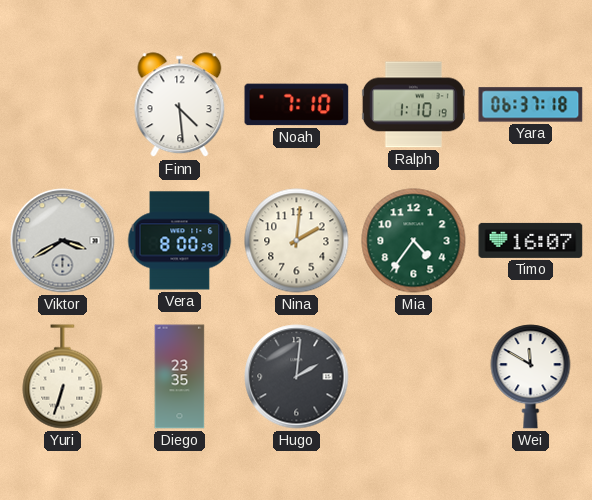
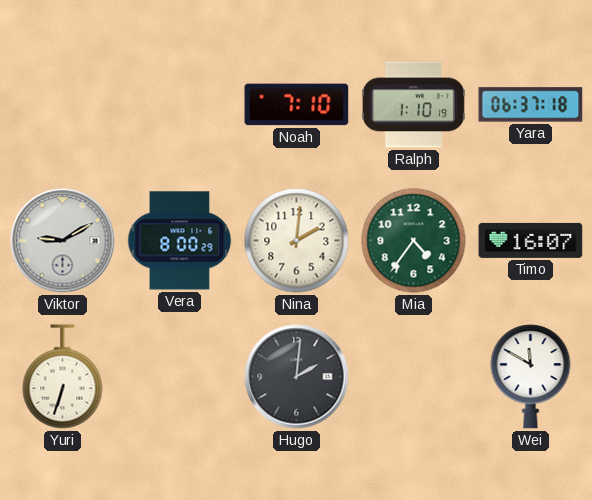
Finn: 4:29 -> none
Viktor: 3:40 -> 9:10
Diego: 23:35 -> none
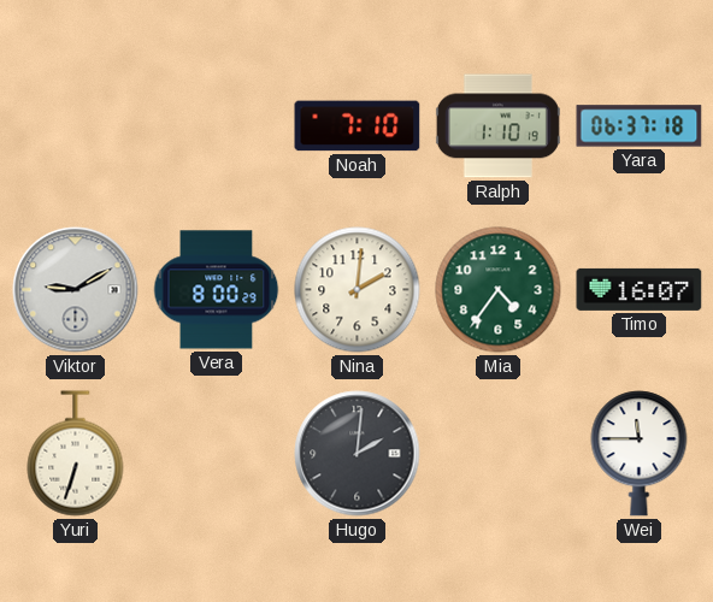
Wei: 11:50 -> 11:45
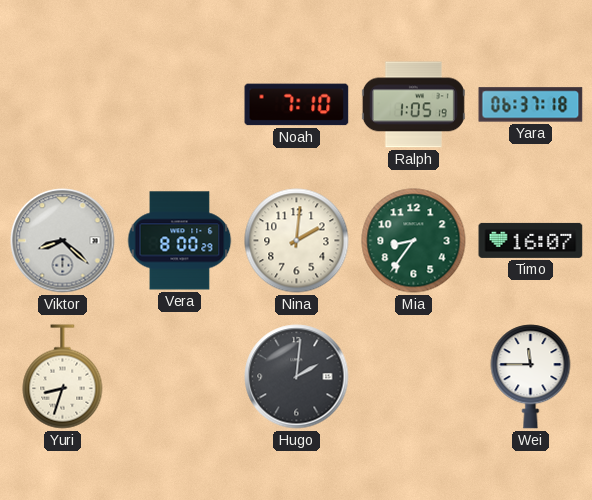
Ralph: 1:10 -> 1:05
Viktor: 9:10 -> 8:22
Mia: 4:36 -> 8:36
Yuri: 6:33 -> 8:33
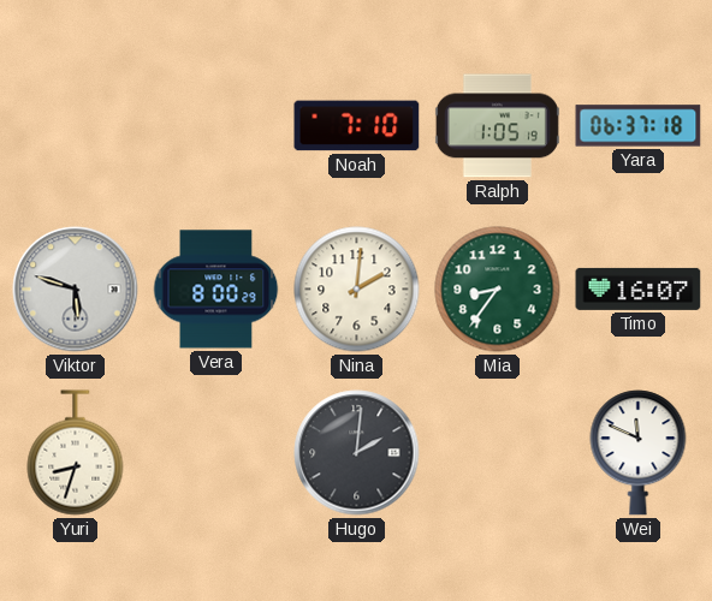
Viktor: 8:22 -> 5:48
Wei: 11:45 -> 11:49
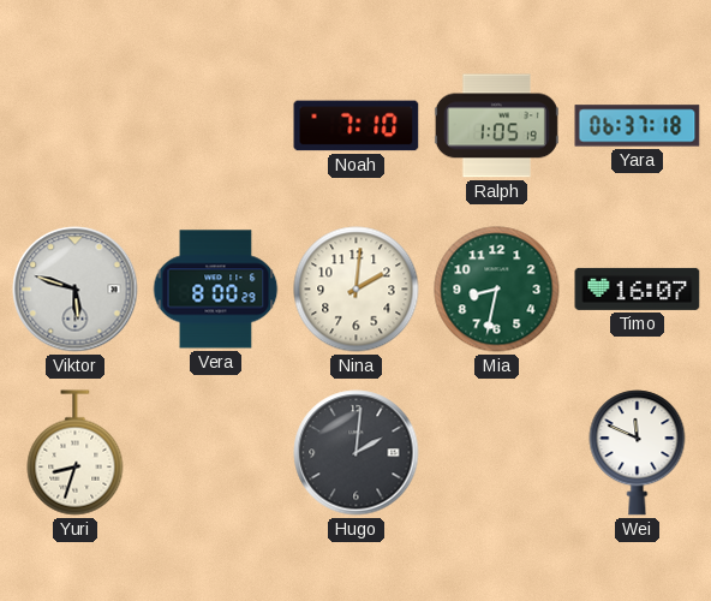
Mia: 8:36 -> 8:32
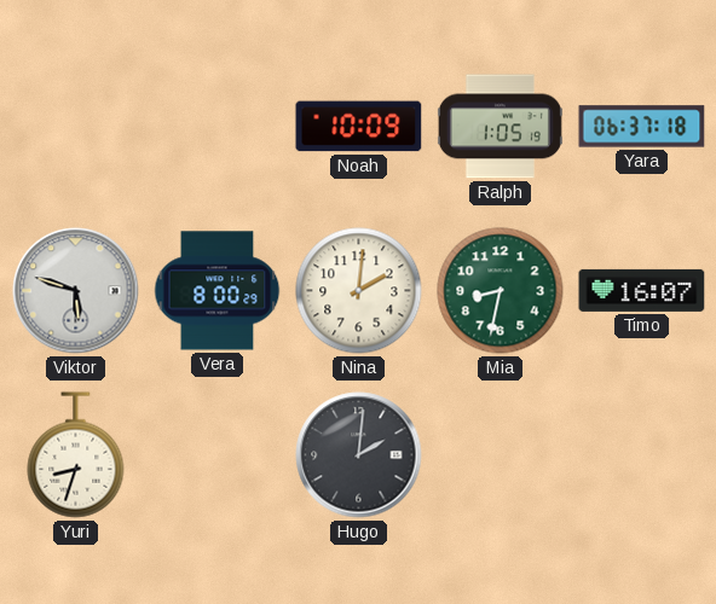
Noah: 7:10 -> 10:09
Wei: 11:49 -> none
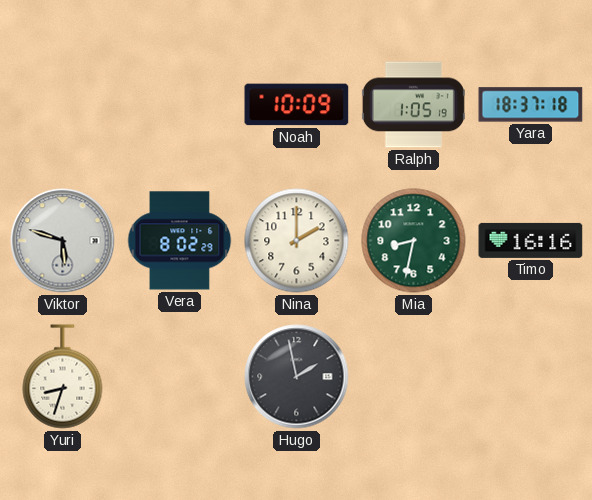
Yara: 06:37 -> 18:37
Vera: 8:00 -> 8:02
Nina: 2:01 -> 2:00
Timo: 16:07 -> 16:16
Hugo: 2:01 -> 1:58
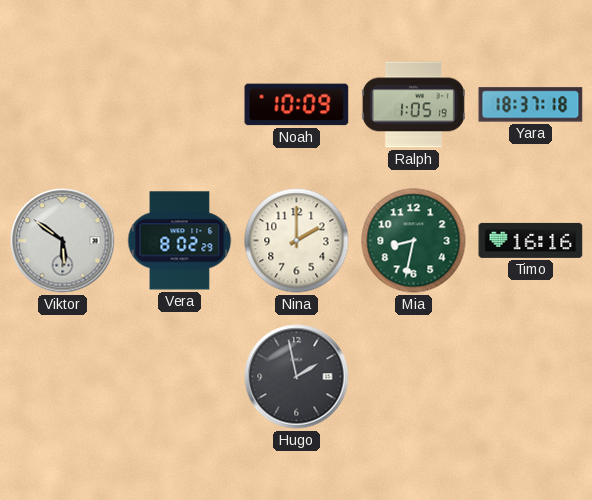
Viktor: 5:48 -> 5:51
Yuri: 8:33 -> none
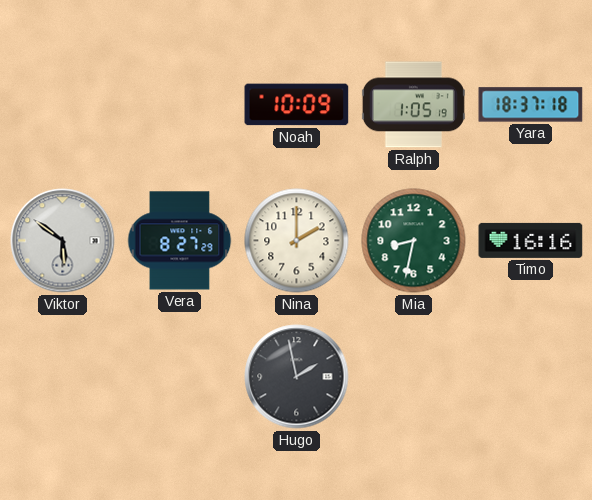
Vera: 8:02 -> 8:27
